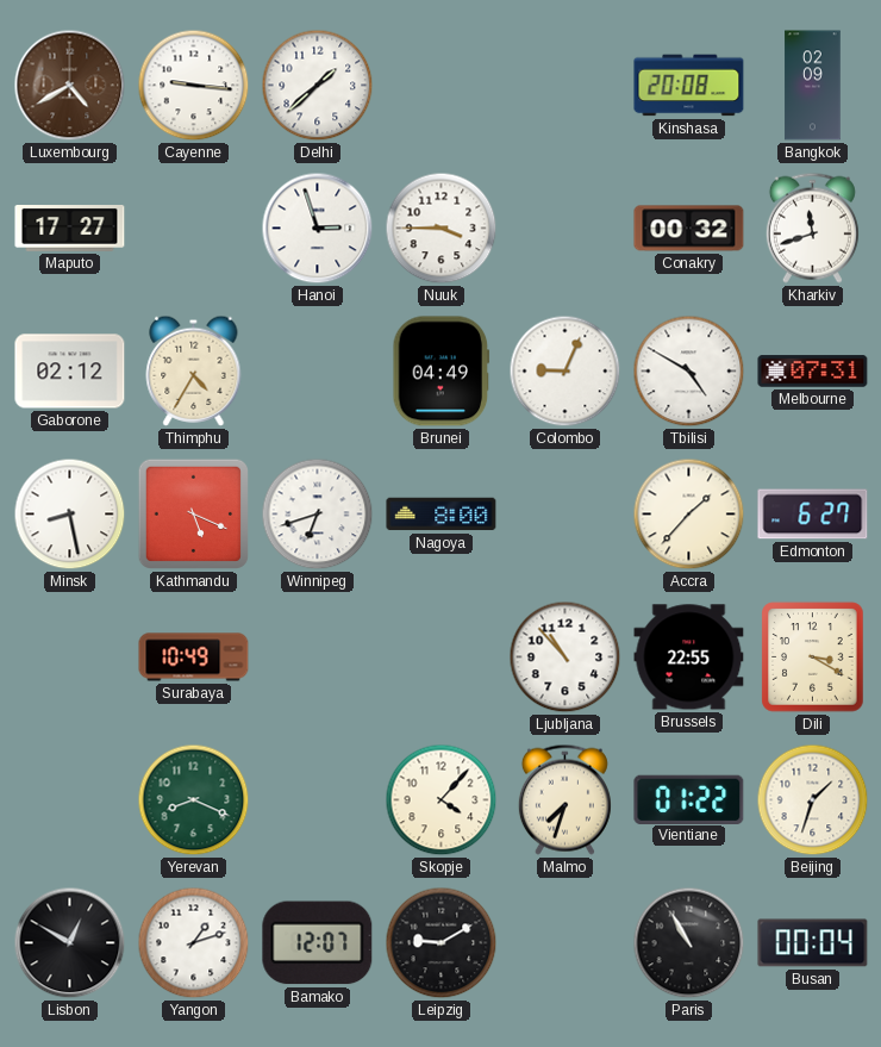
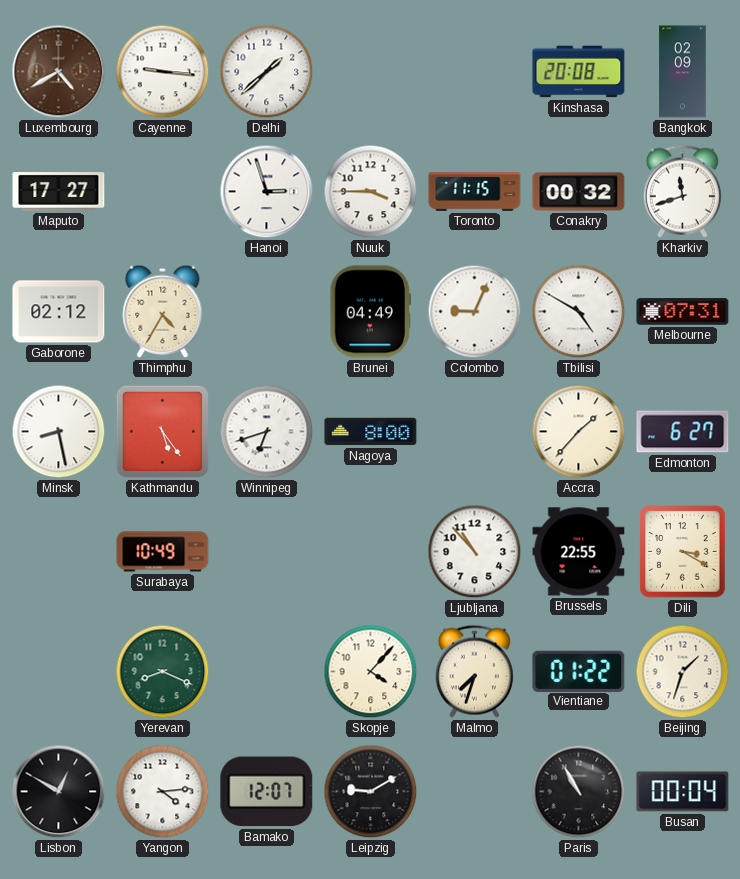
Toronto: none -> 11:15
Kathmandu: 5:19 -> 5:24
Yangon: 1:12 -> 4:14
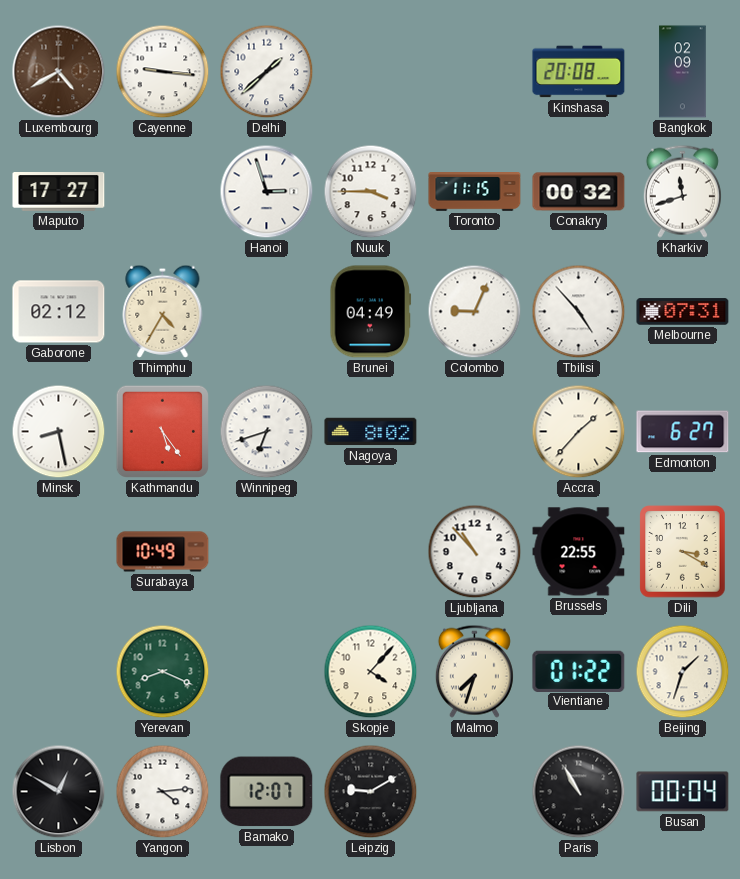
Tbilisi: 4:50 -> 4:53
Nagoya: 8:00 -> 8:02
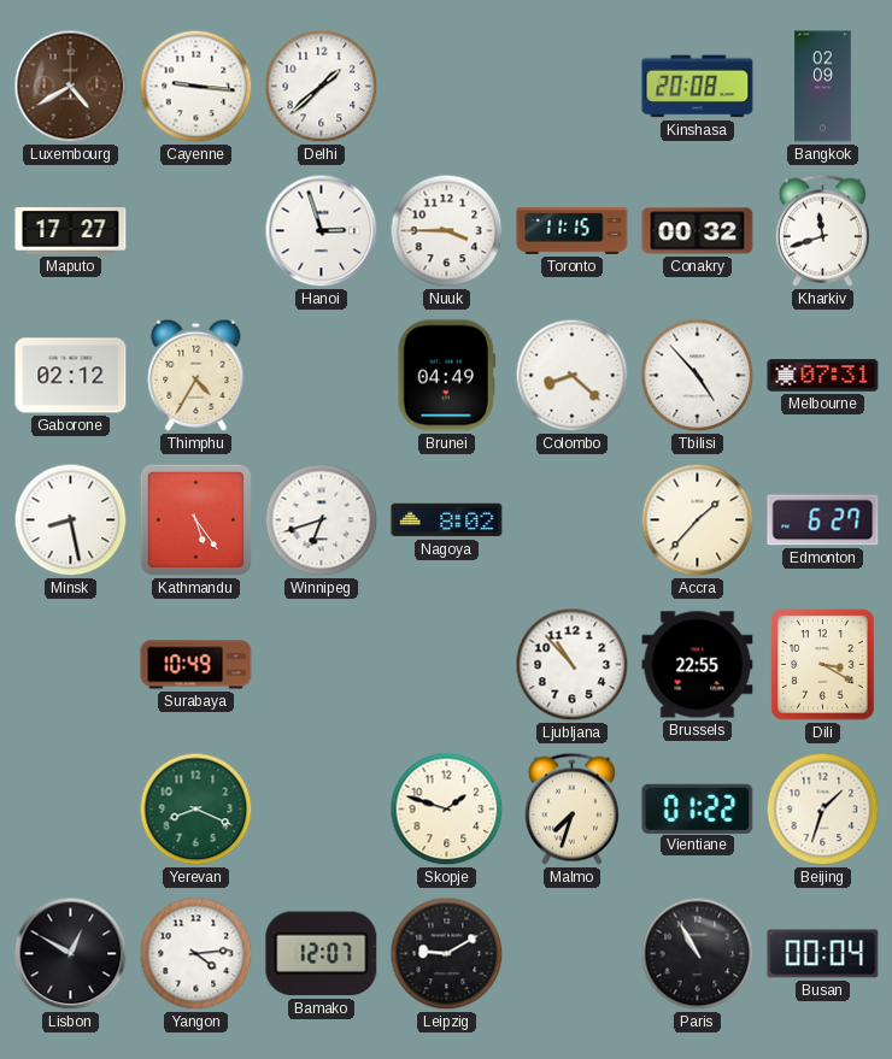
Colombo: 9:04 -> 8:22
Skopje: 4:07 -> 1:48
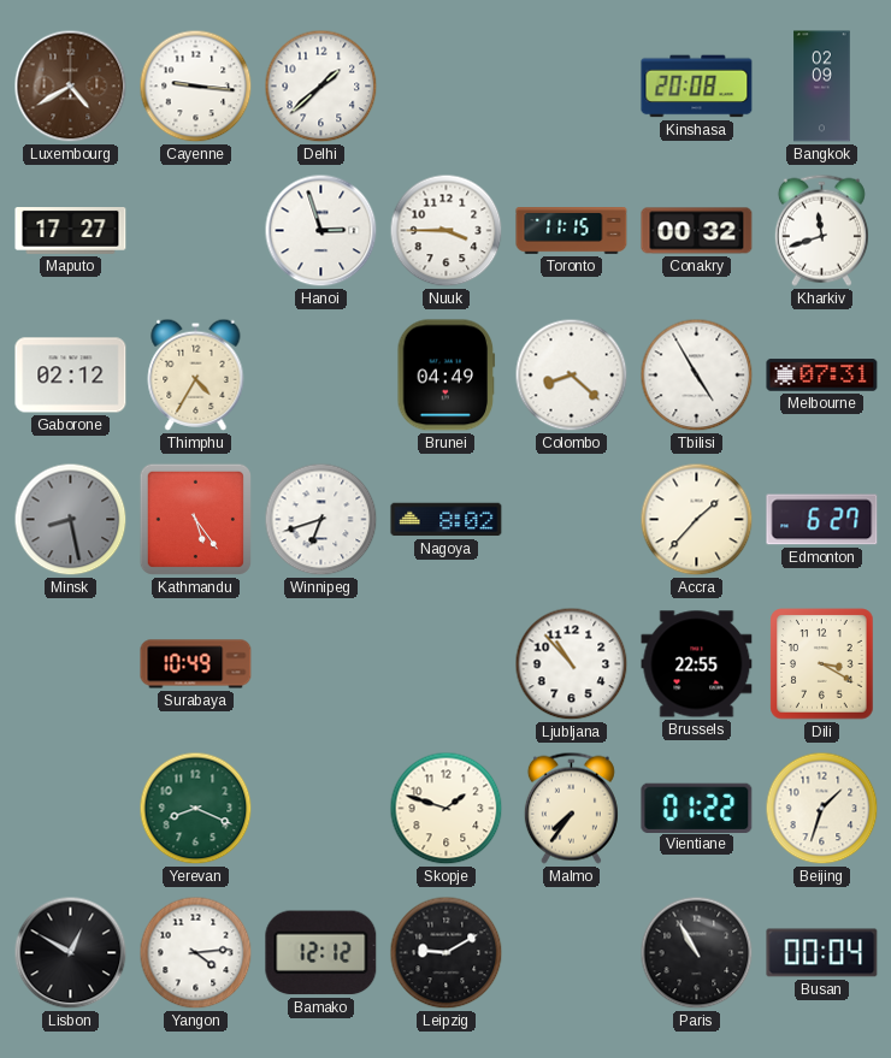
Tbilisi: 4:53 -> 4:55
Minsk dial: white -> grey
Malmo: 7:33 -> 7:36
Bamako: 12:07 -> 12:12
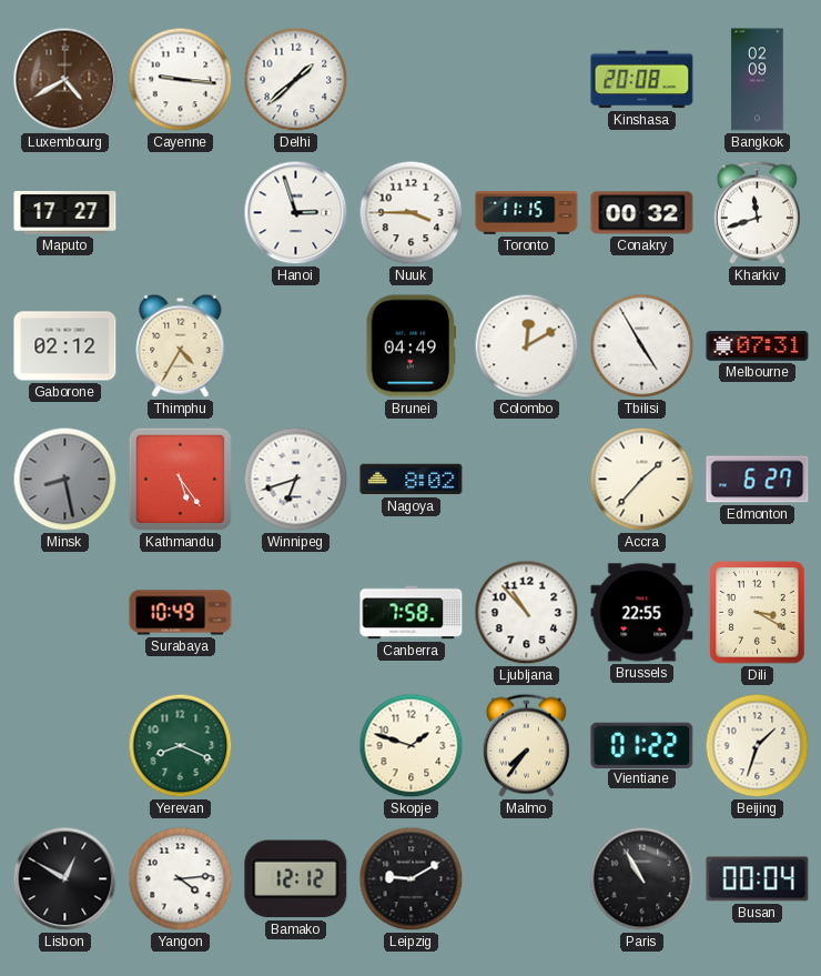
Colombo: 8:22 -> 12:10
Canberra: none -> 7:58
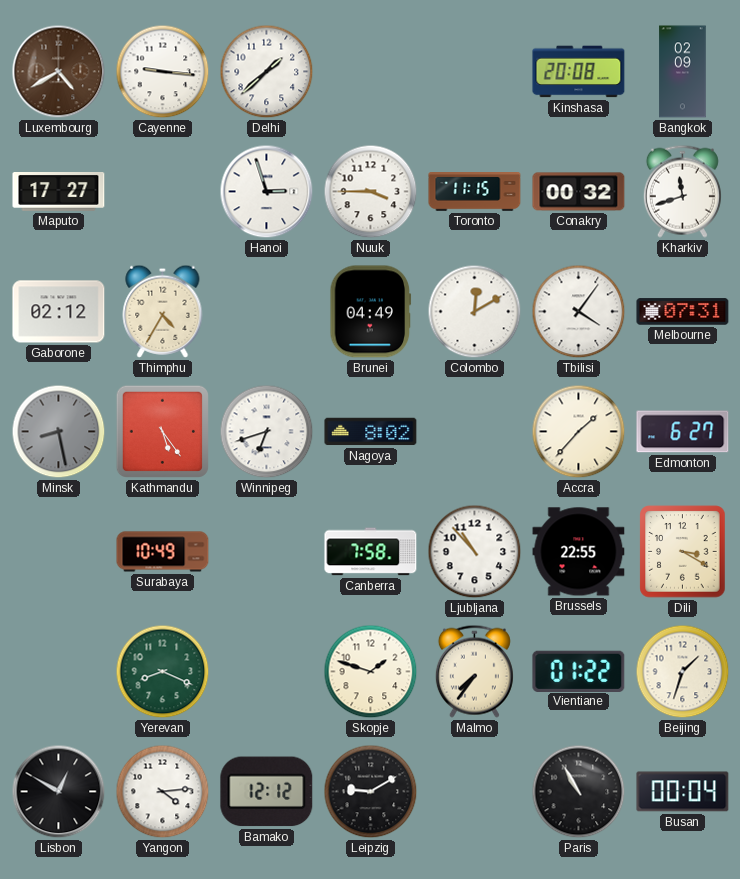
Tbilisi: 4:55 -> 4:06
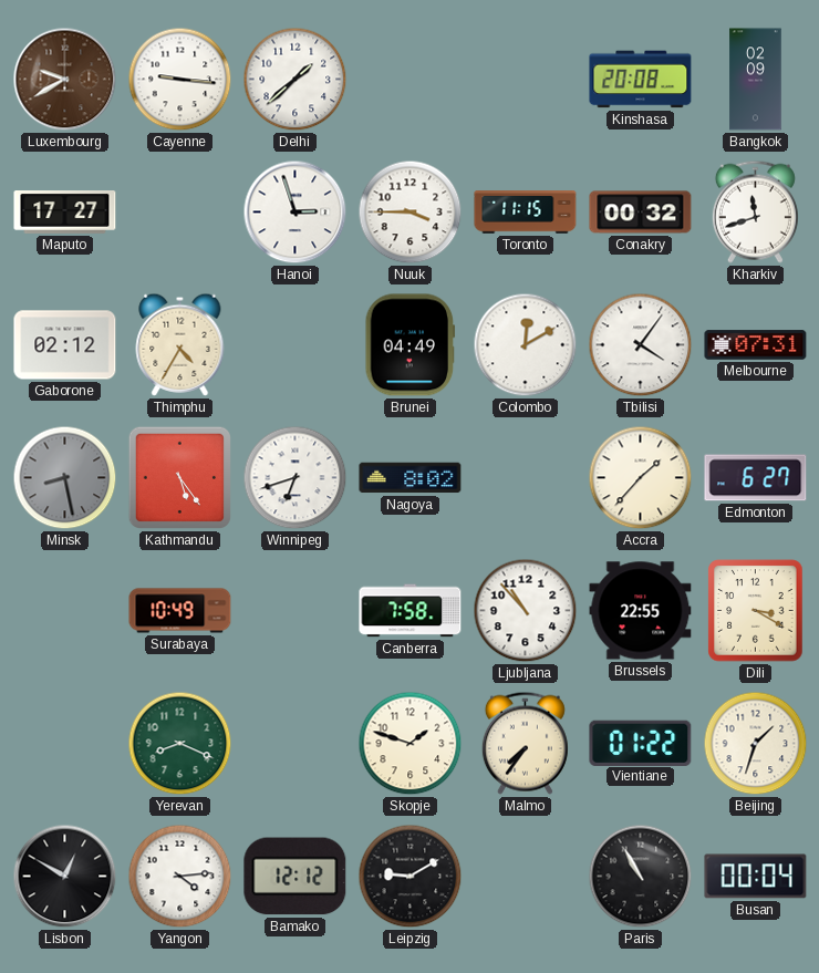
Luxembourg: 4:40 -> 9:40
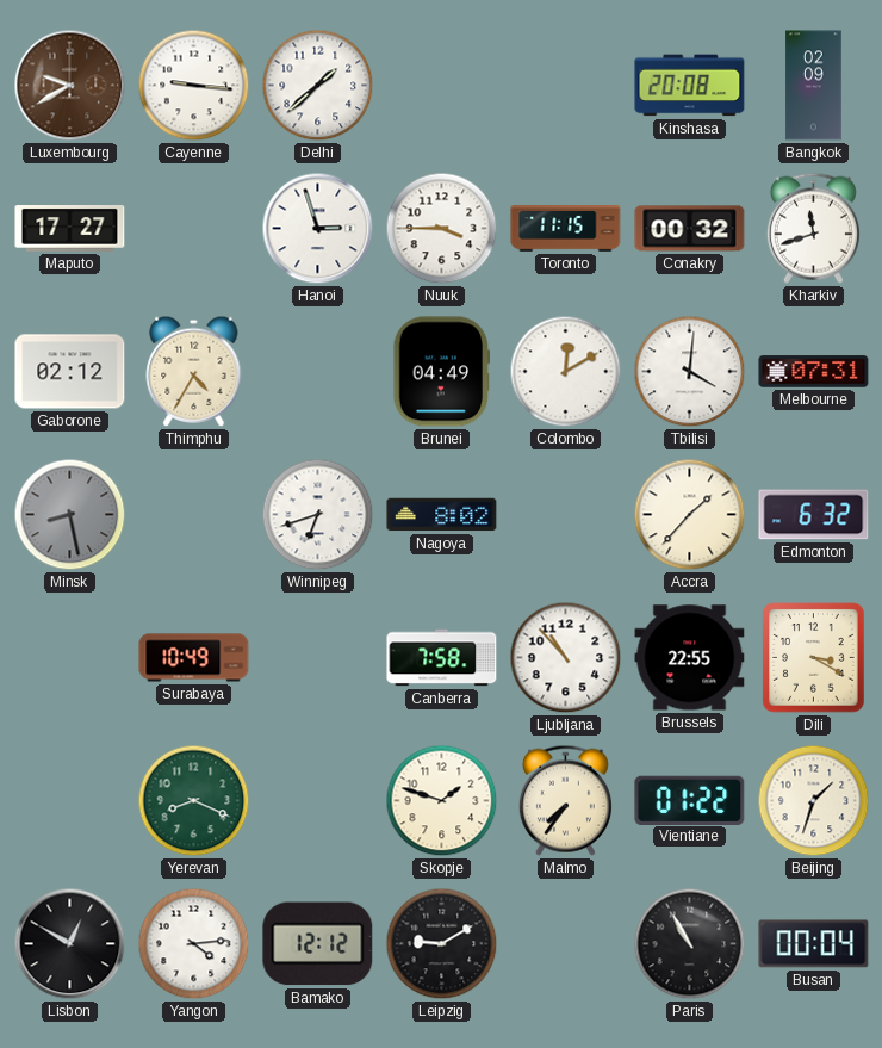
Tbilisi: 4:06 -> 4:01
Kathmandu: 5:24 -> none
Edmonton: 6:27 -> 6:32
